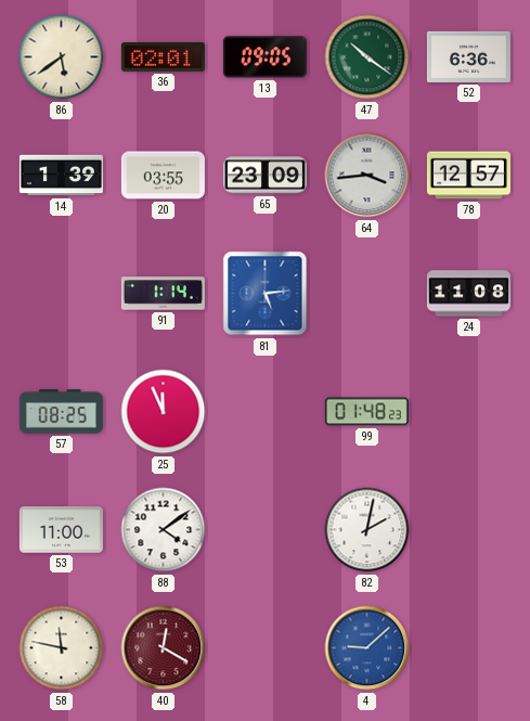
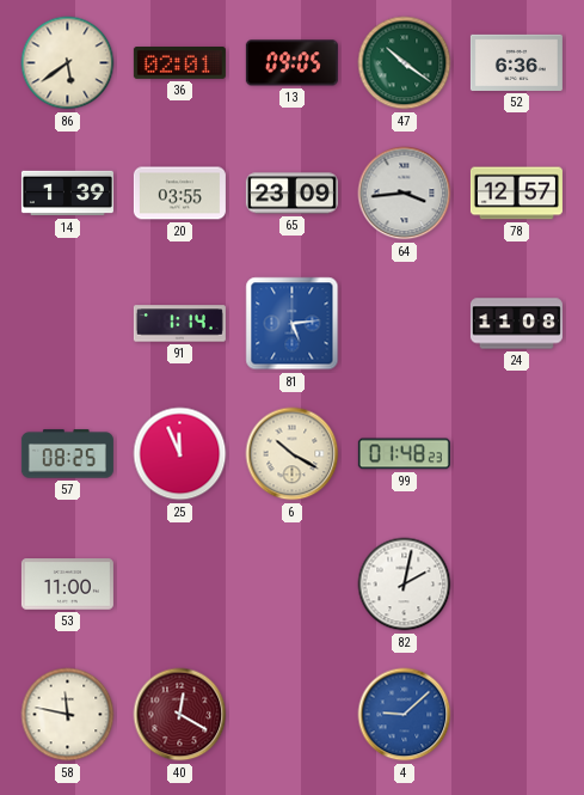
6: none -> 10:20
88: 4:09 -> none
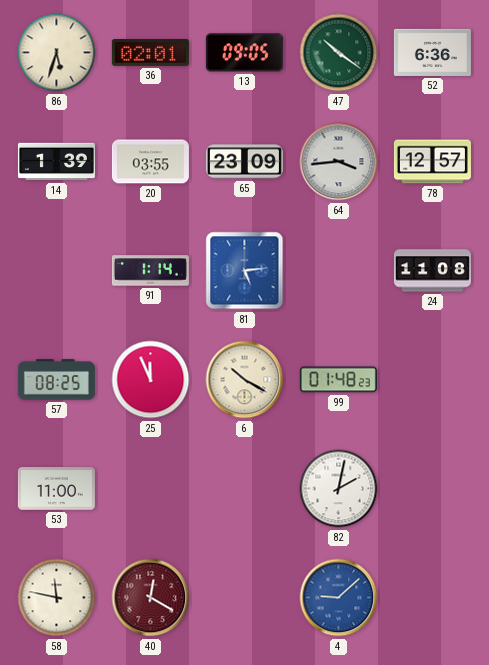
86: 5:39 -> 5:33
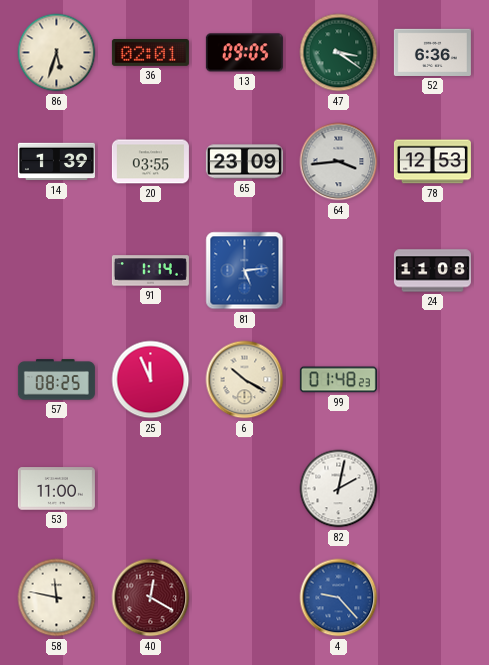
47: 10:21 -> 3:21
78: 12:57 -> 12:53
4: 9:08 -> 9:23
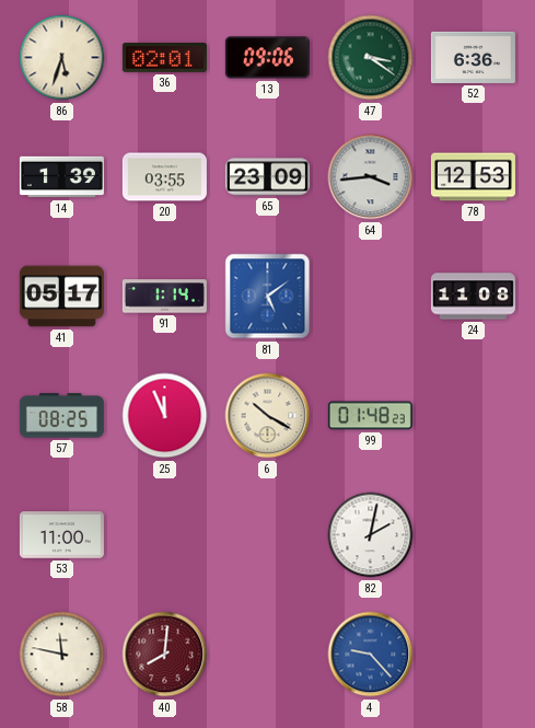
13: 09:05 -> 09:06
41: none -> 05:17
81: 5:14 -> 5:09
40: 12:20 -> 8:01
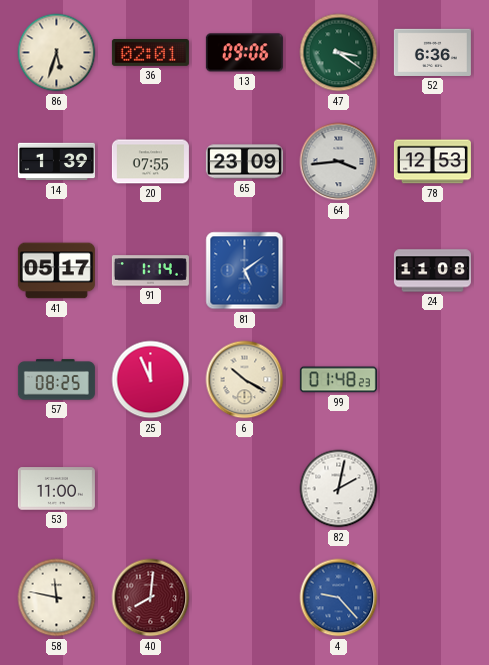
20: 03:55 -> 07:55
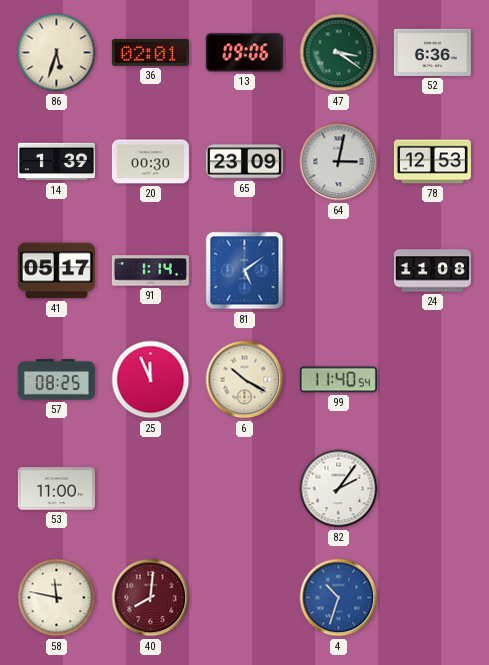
20: 07:55 -> 00:30
64: 3:44 -> 3:02
99: 01:48 -> 11:40
82: 2:02 -> 2:06
4: 9:23 -> 10:33
